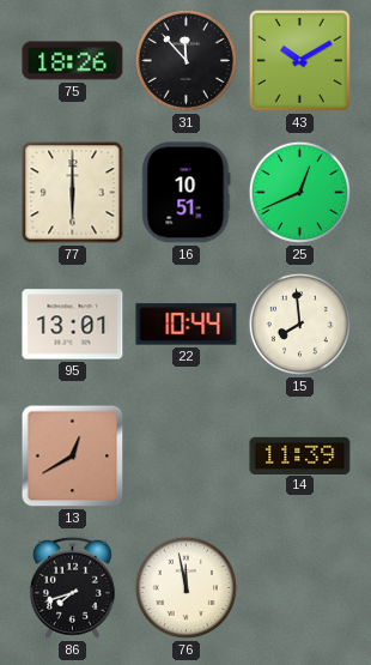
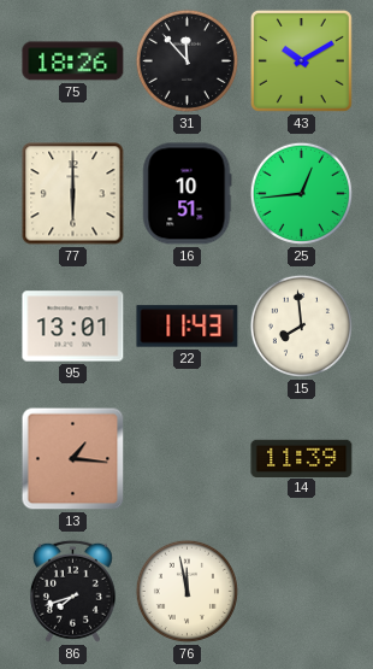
25: 12:41 -> 12:44
22: 10:44 -> 11:43
13: 12:40 -> 1:16
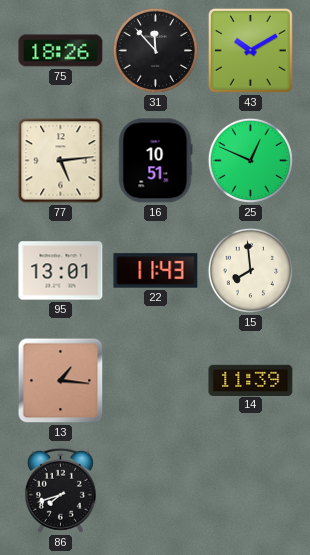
77: 6:00 -> 5:14
25: 12:44 -> 12:49
76: 11:58 -> none
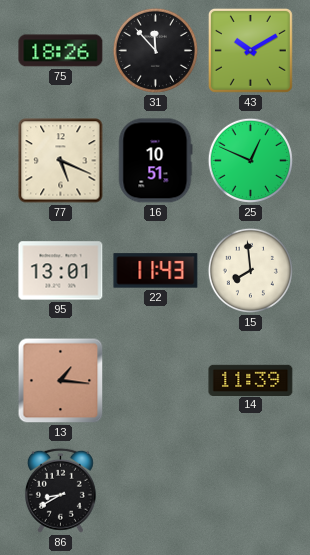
77: 5:14 -> 5:19
86: 7:42 -> 8:40
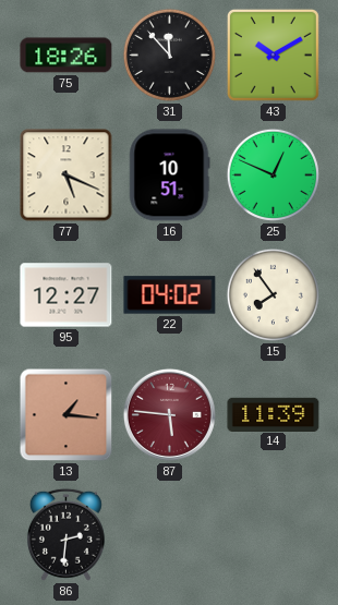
95: 13:01 -> 12:27
22: 11:43 -> 04:02
15: 7:59 -> 7:54
87: none -> 5:46
86: 8:40 -> 2:31
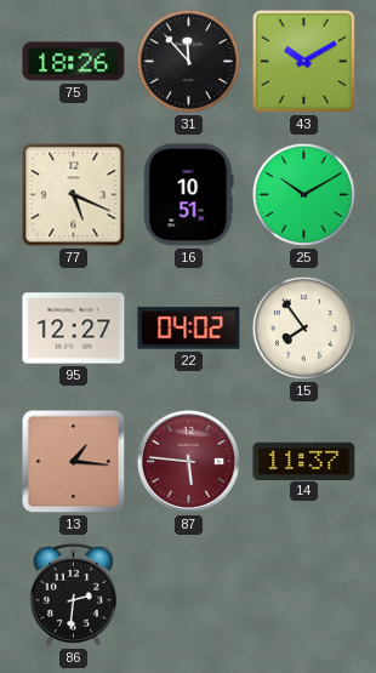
25: 12:49 -> 10:10
14: 11:39 -> 11:37
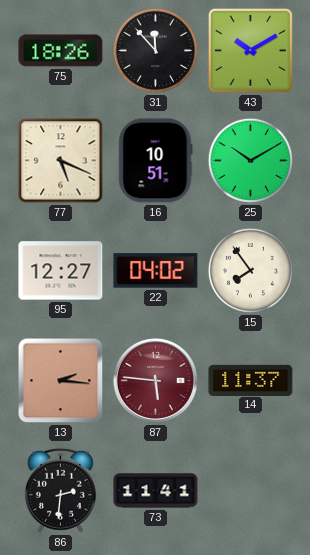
13: 1:16 -> 2:16
73: none -> 11:41
